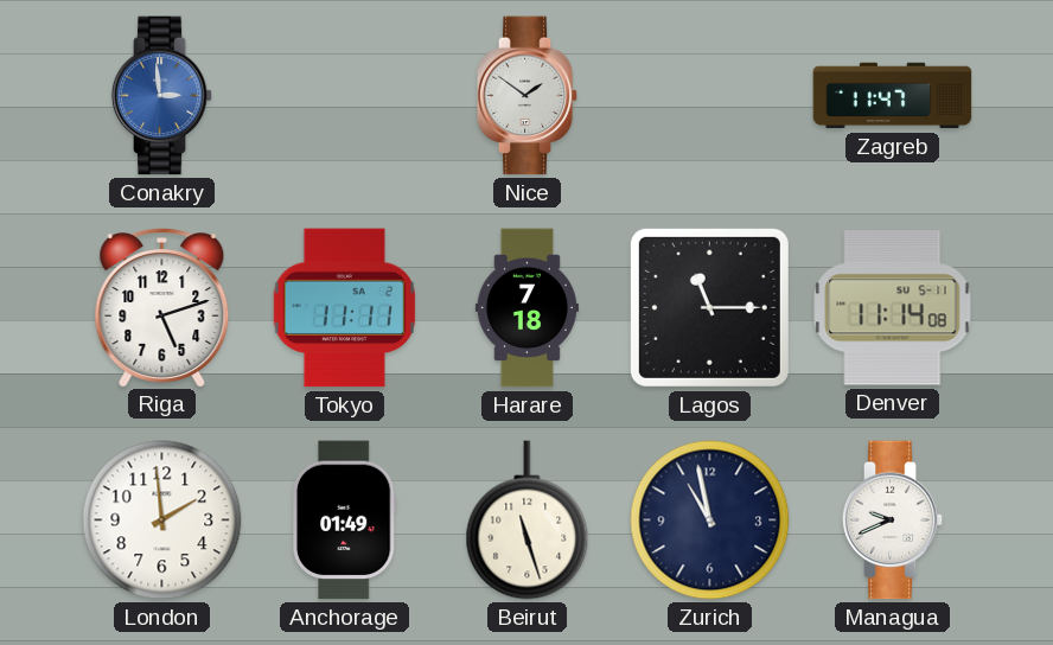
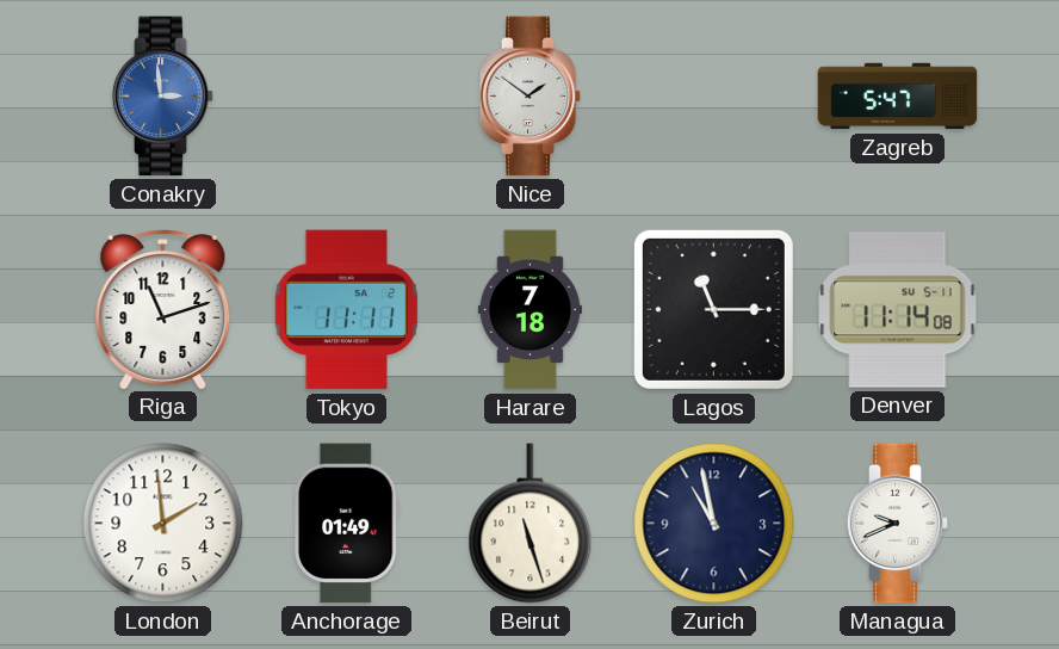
Zagreb: 11:47 -> 5:47
Riga: 5:12 -> 11:12
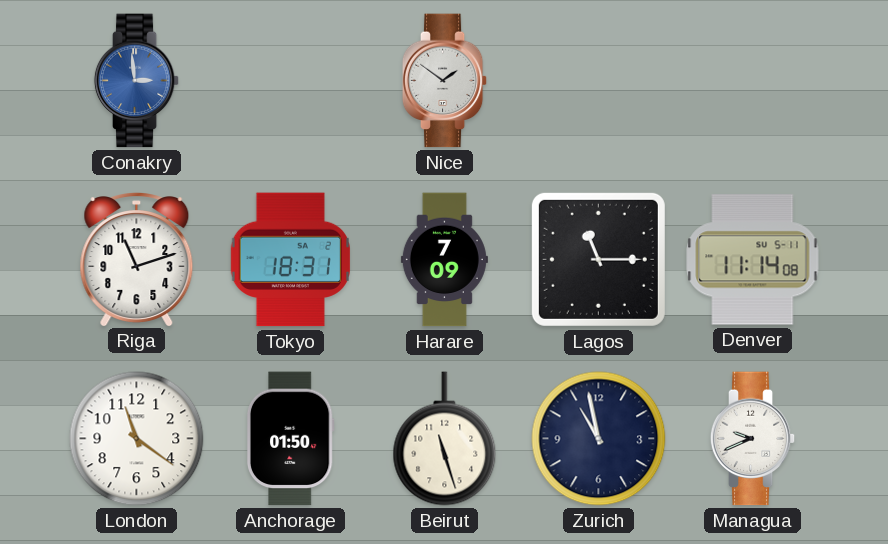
Zagreb: 5:47 -> none
Tokyo: 11:11 -> 18:31
Harare: 7:18 -> 7:09
London: 1:59 -> 11:21
Anchorage: 01:49 -> 01:50
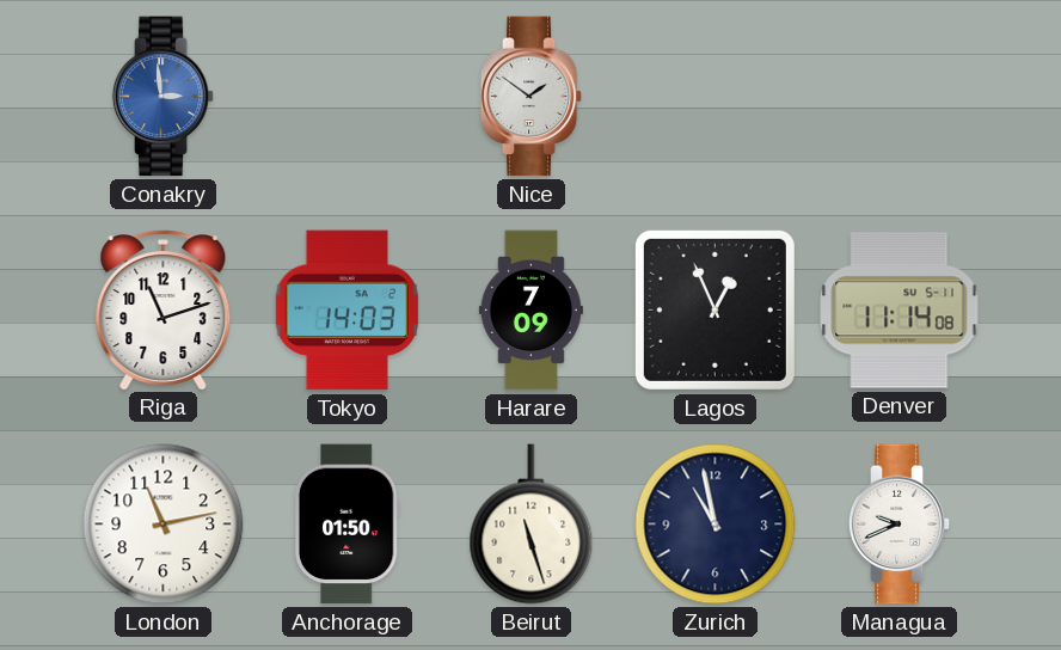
Tokyo: 18:31 -> 14:03
Lagos: 11:15 -> 12:56
London: 11:21 -> 11:13
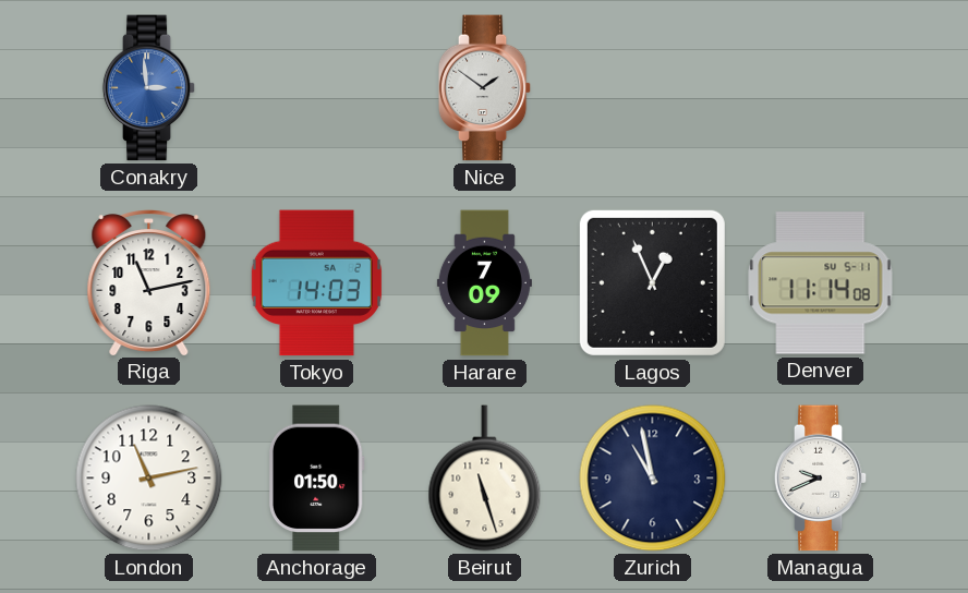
Riga: 11:12 -> 11:13
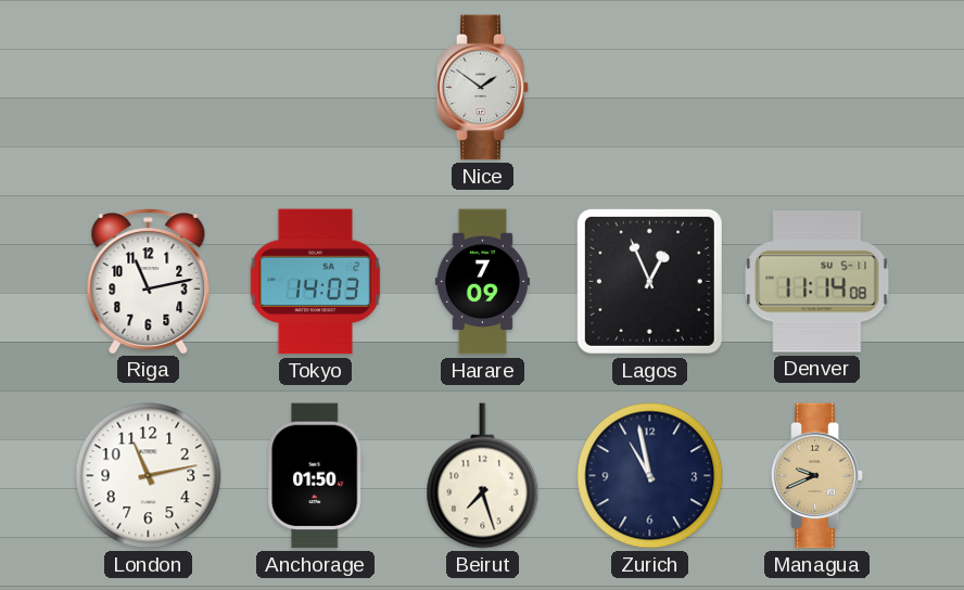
Conakry: 2:59 -> none
Beirut: 11:27 -> 7:27
Managua dial: white -> champagne
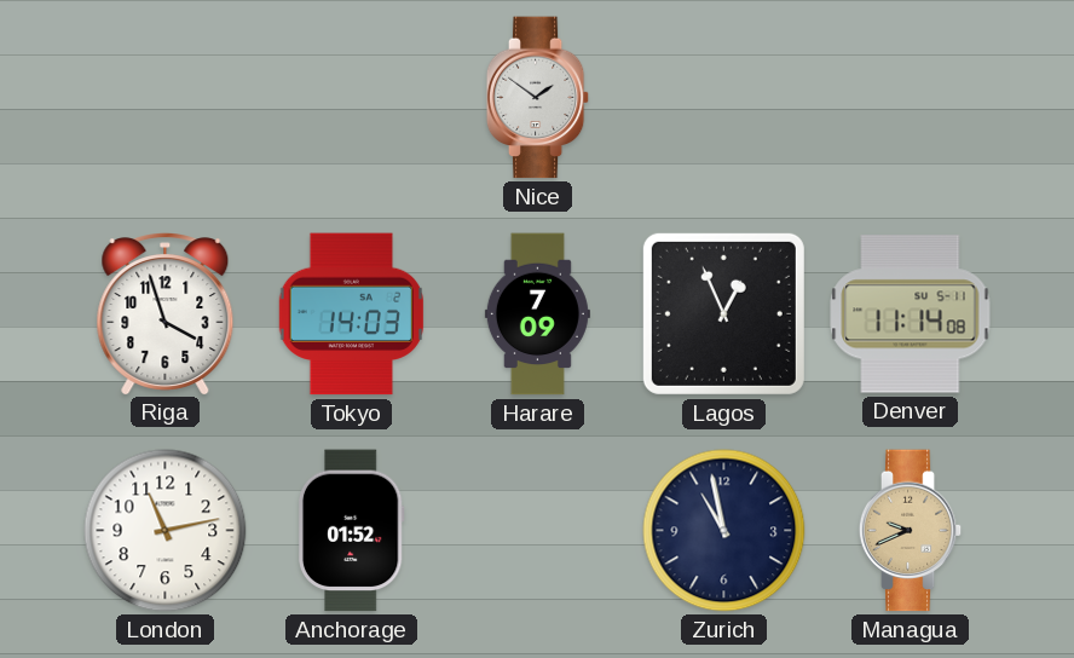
Riga: 11:13 -> 3:57
Anchorage: 01:50 -> 01:52
Beirut: 7:27 -> none
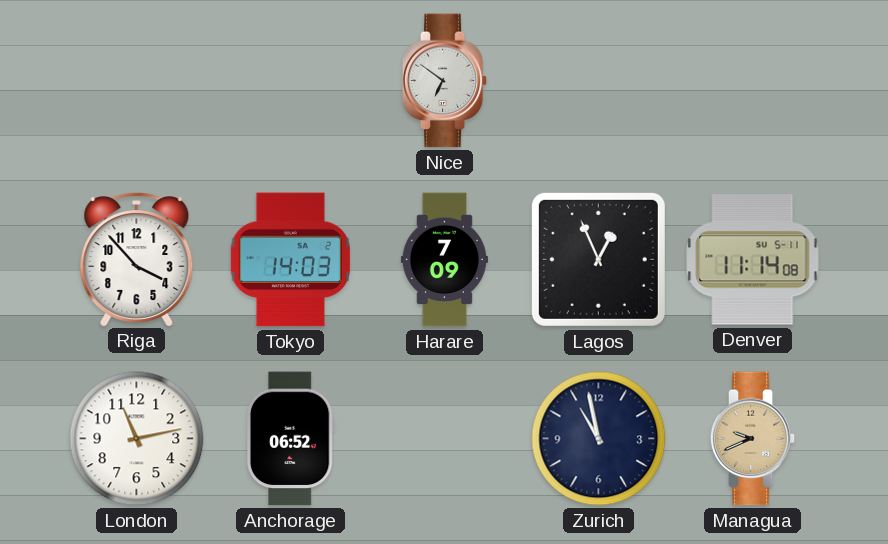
Nice: 1:51 -> 6:51
Riga: 3:57 -> 3:53
Anchorage: 01:52 -> 06:52
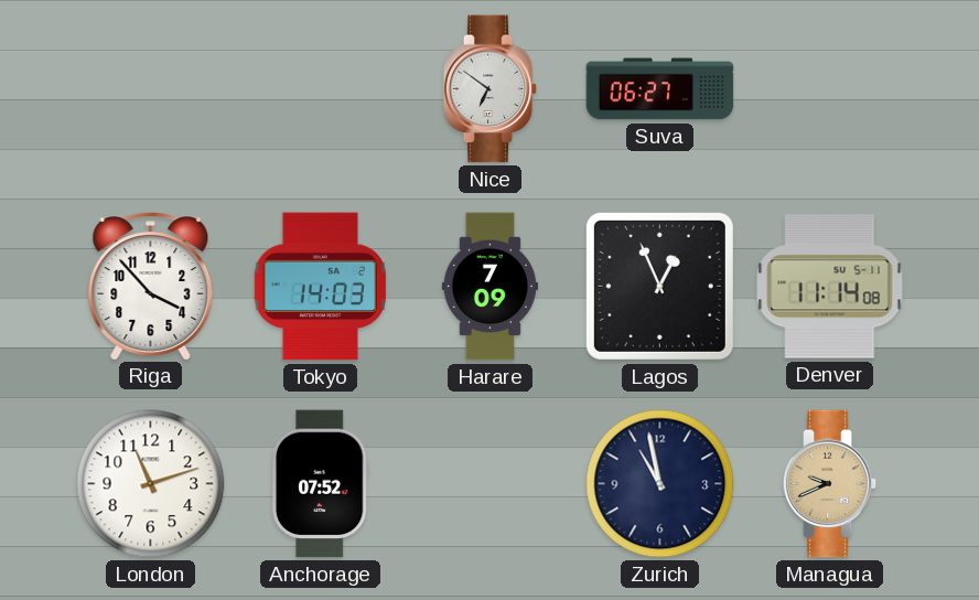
Suva: none -> 06:27
London: 11:13 -> 11:12
Anchorage: 06:52 -> 07:52
